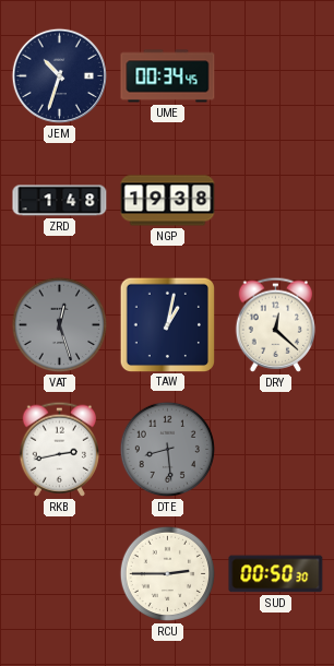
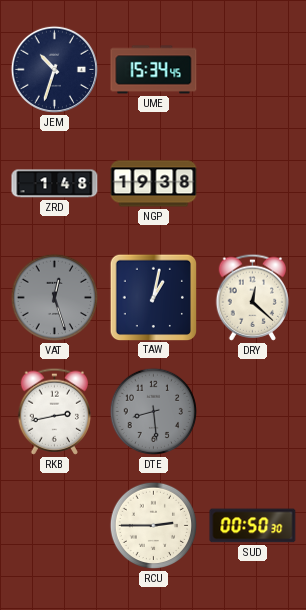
UME: 00:34 -> 15:34
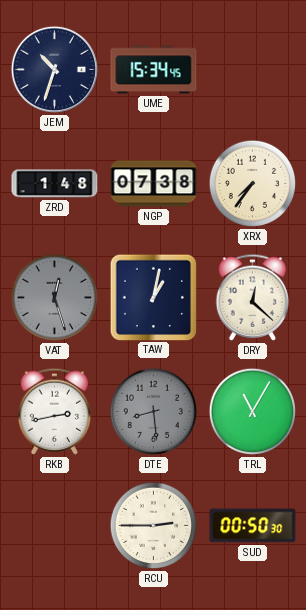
NGP: 19:38 -> 07:38
XRX: none -> 7:36
TRL: none -> 11:05
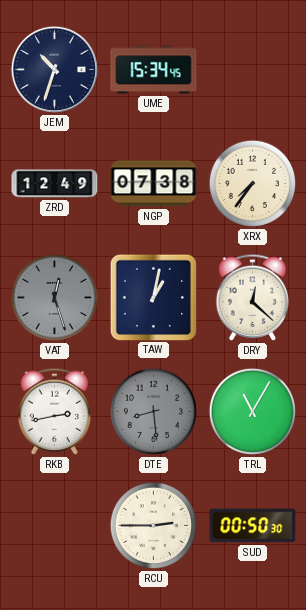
ZRD: 1:48 -> 12:49
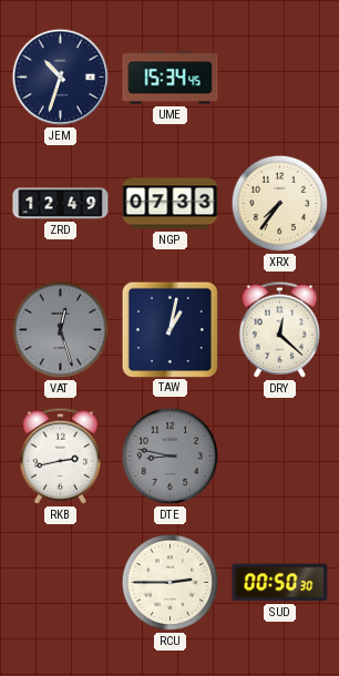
NGP: 07:38 -> 07:33
DTE: 8:29 -> 8:47
TRL: 11:05 -> none
